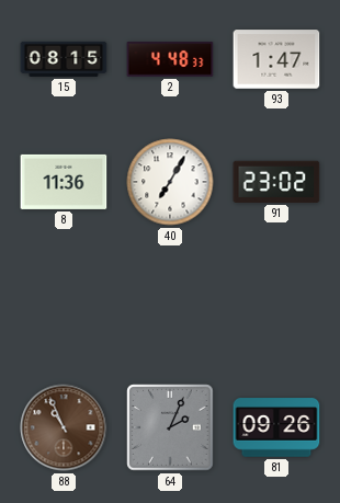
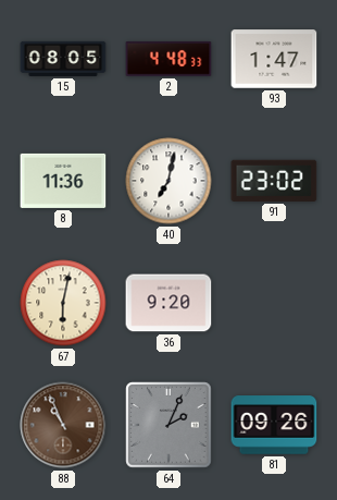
15: 08:15 -> 08:05
40: 7:05 -> 7:02
67: none -> 6:02
36: none -> 9:20
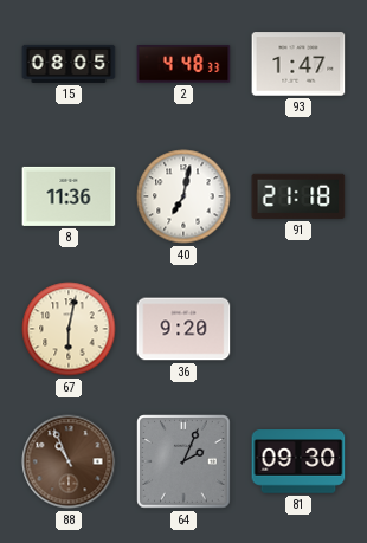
91: 23:02 -> 21:18
81: 09:26 -> 09:30
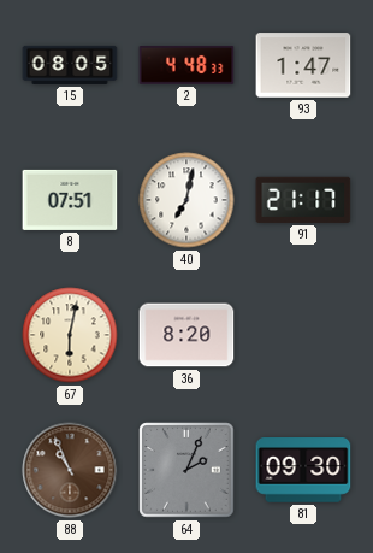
8: 11:36 -> 07:51
91: 21:18 -> 21:17
36: 9:20 -> 8:20
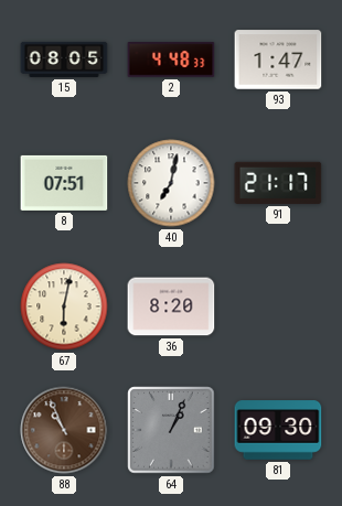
64: 2:04 -> 1:04
